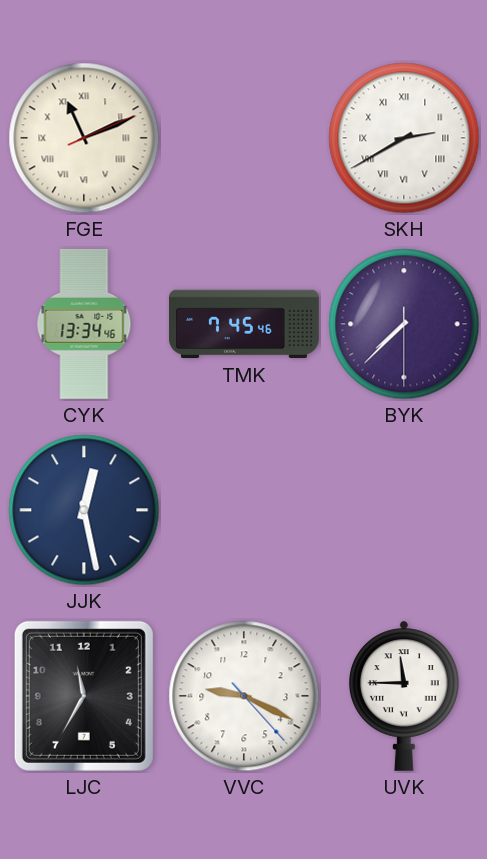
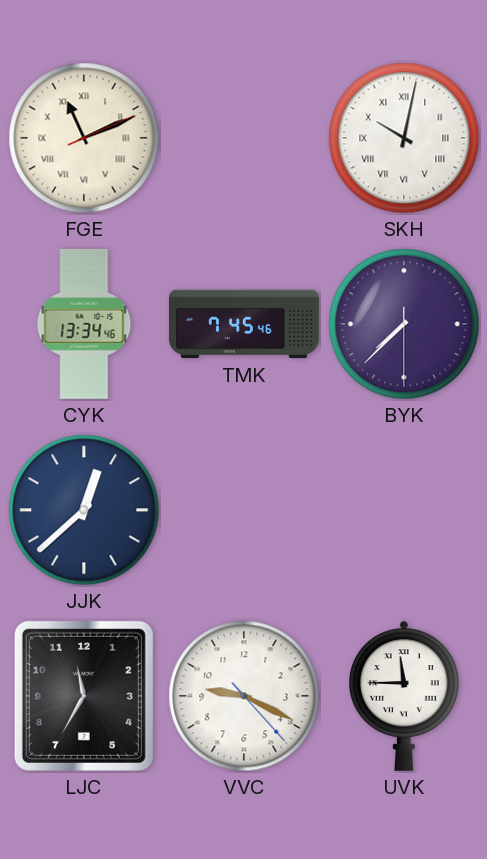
SKH: 2:40 -> 10:02
JJK: 12:28 -> 12:38
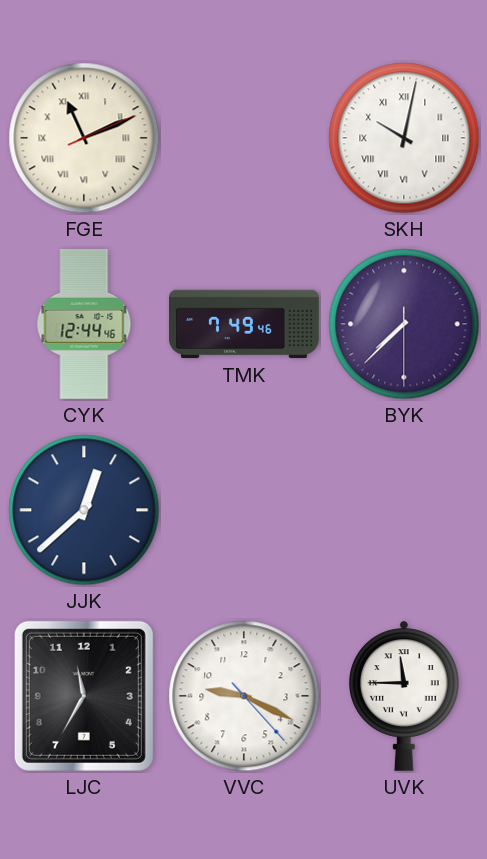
CYK: 13:34 -> 12:44
TMK: 7:45 -> 7:49
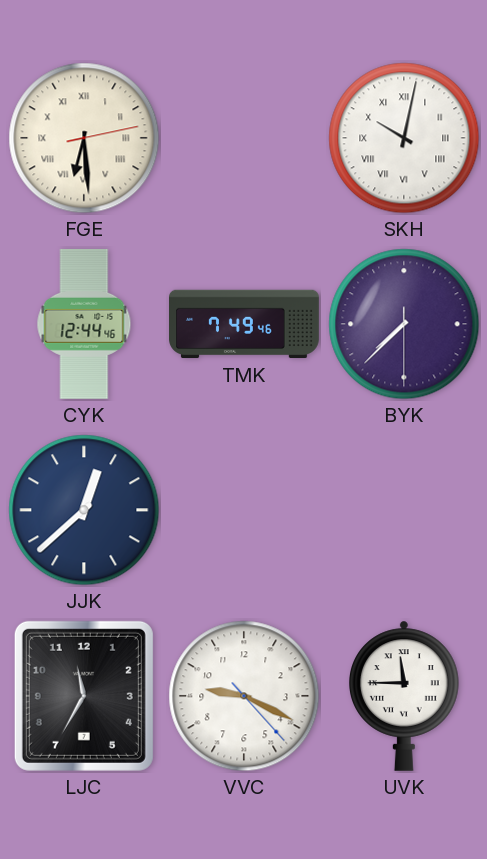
FGE: 11:11 -> 6:29
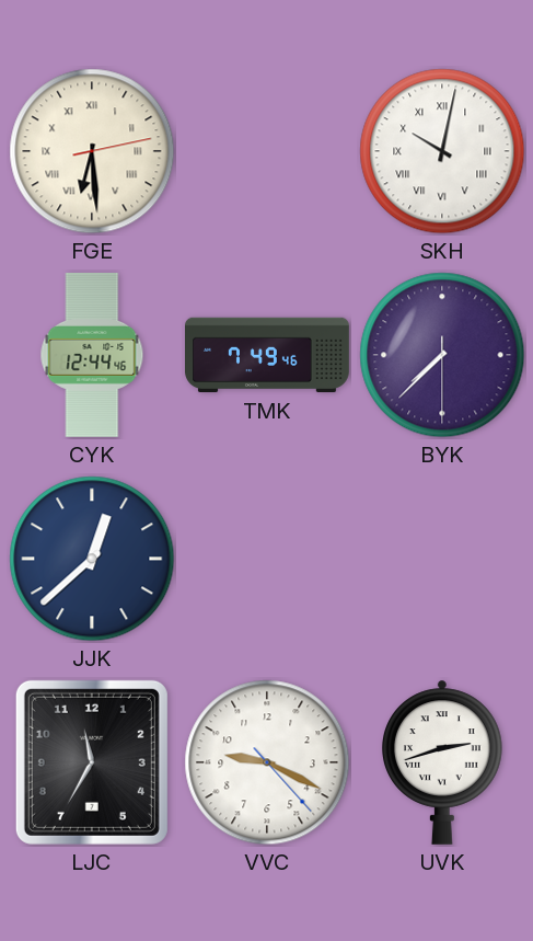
UVK: 11:45 -> 2:42
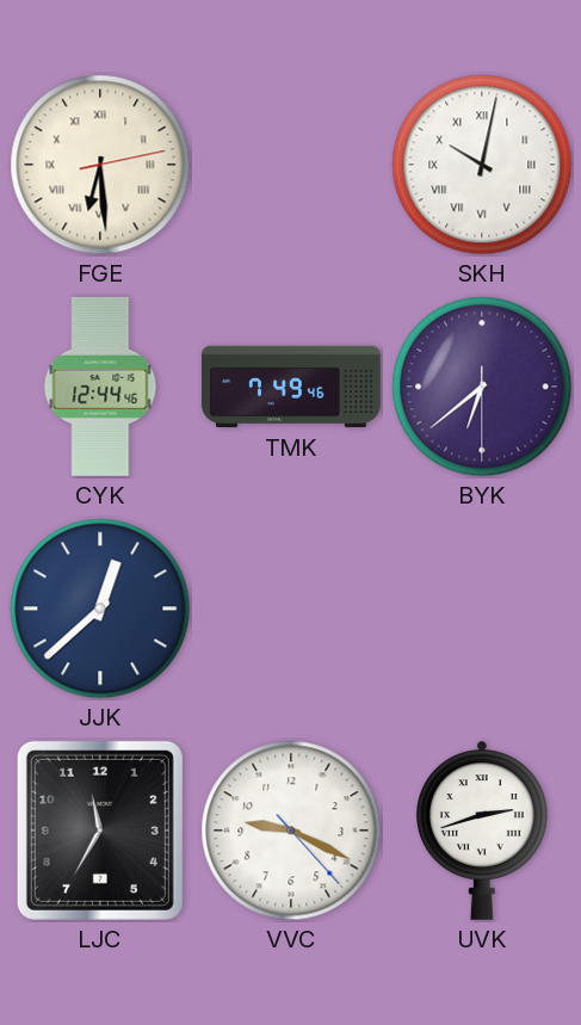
BYK: 7:37 -> 6:38
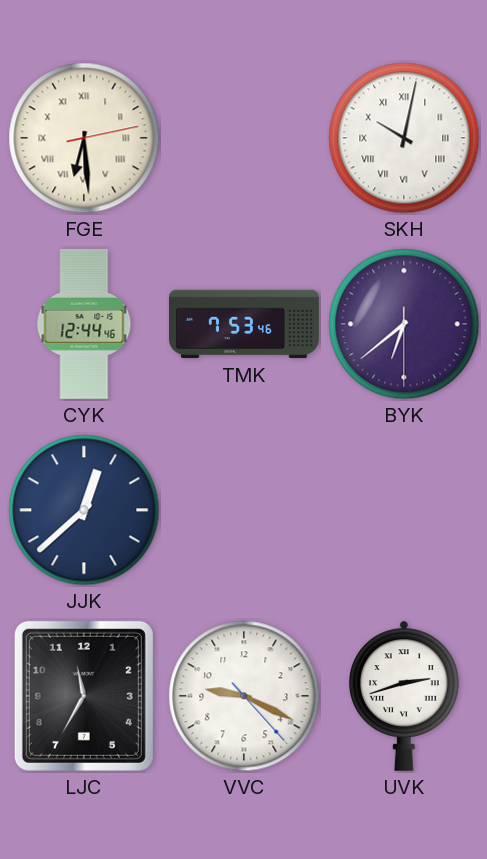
TMK: 7:49 -> 7:53
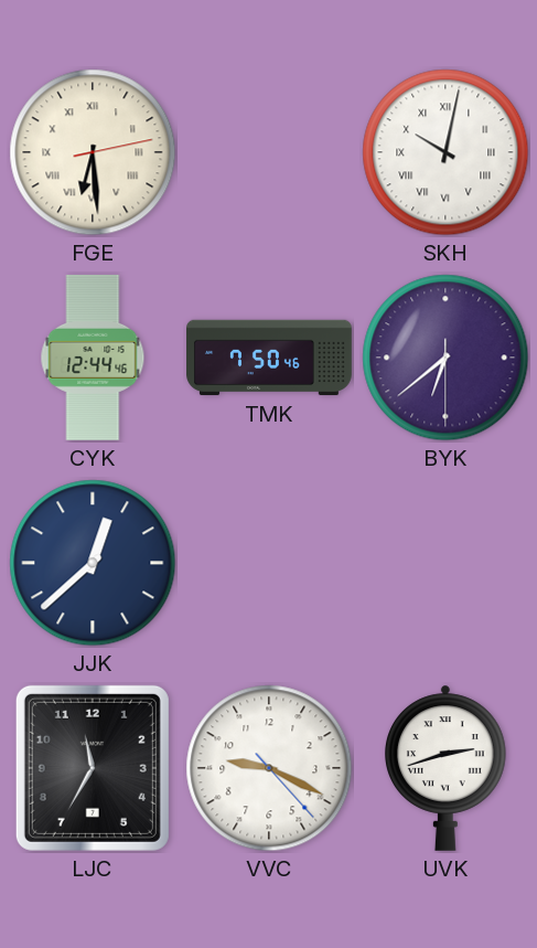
TMK: 7:53 -> 7:50
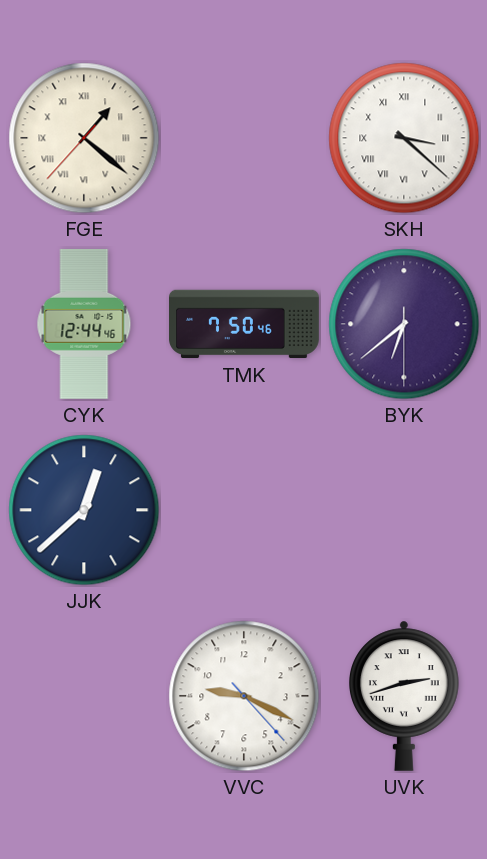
FGE: 6:29 -> 1:21
SKH: 10:02 -> 3:22
LJC: 11:35 -> none
